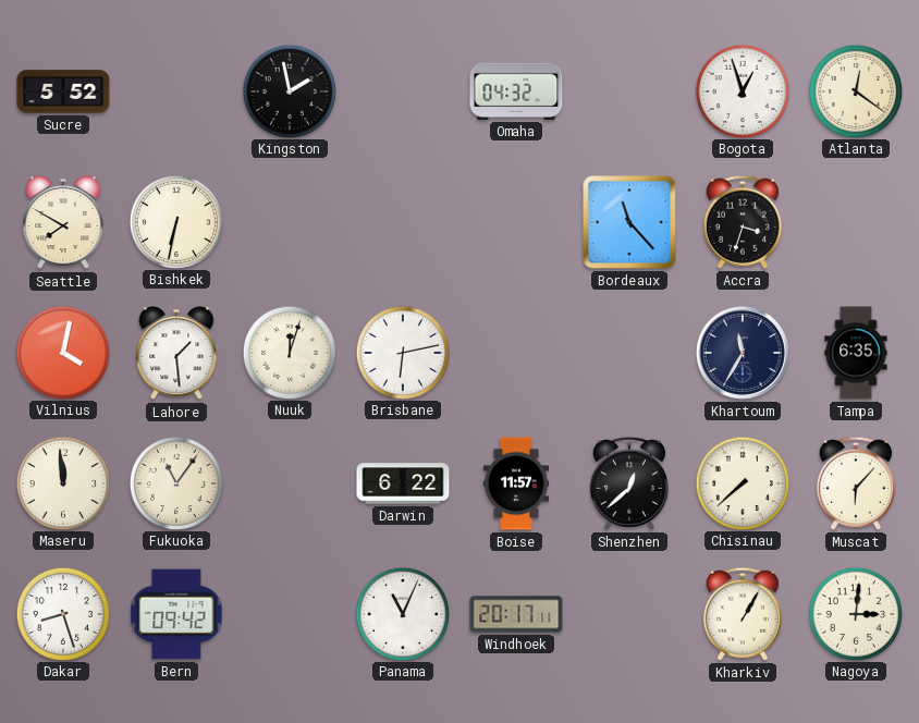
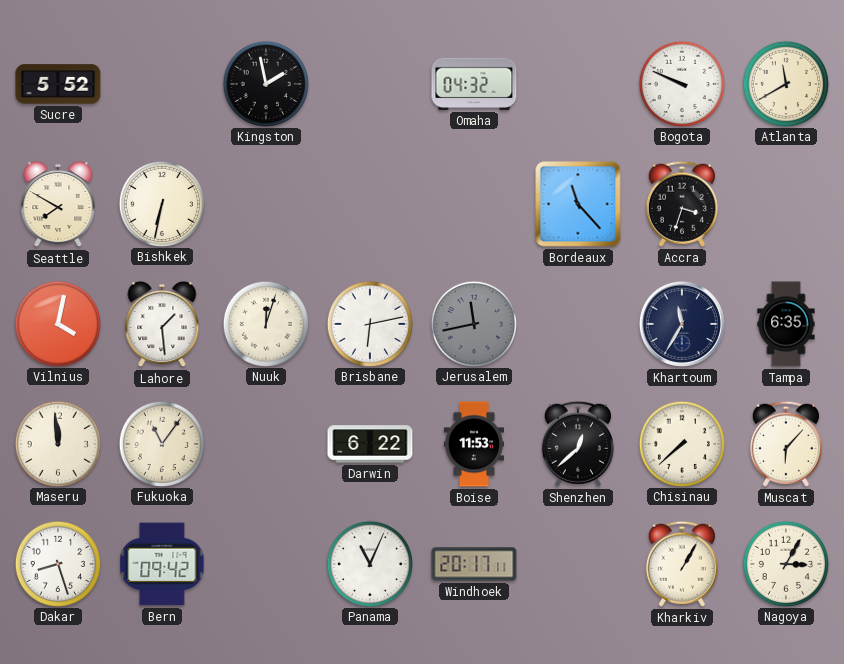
Bogota: 12:57 -> 9:49
Atlanta: 12:21 -> 11:40
Jerusalem: none -> 11:43
Boise: 11:57 -> 11:53
Nagoya: 3:01 -> 3:05
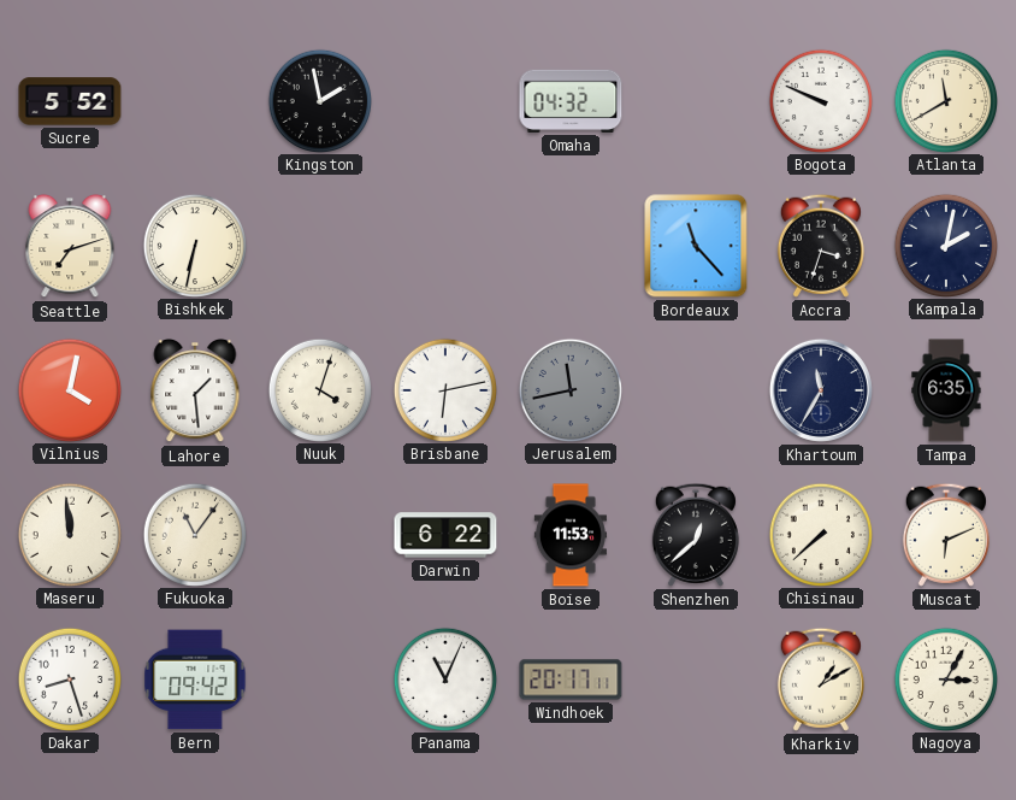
Seattle: 7:50 -> 7:12
Kampala: none -> 2:02
Nuuk: 12:03 -> 4:03
Muscat: 6:07 -> 6:11
Kharkiv: 1:05 -> 1:10
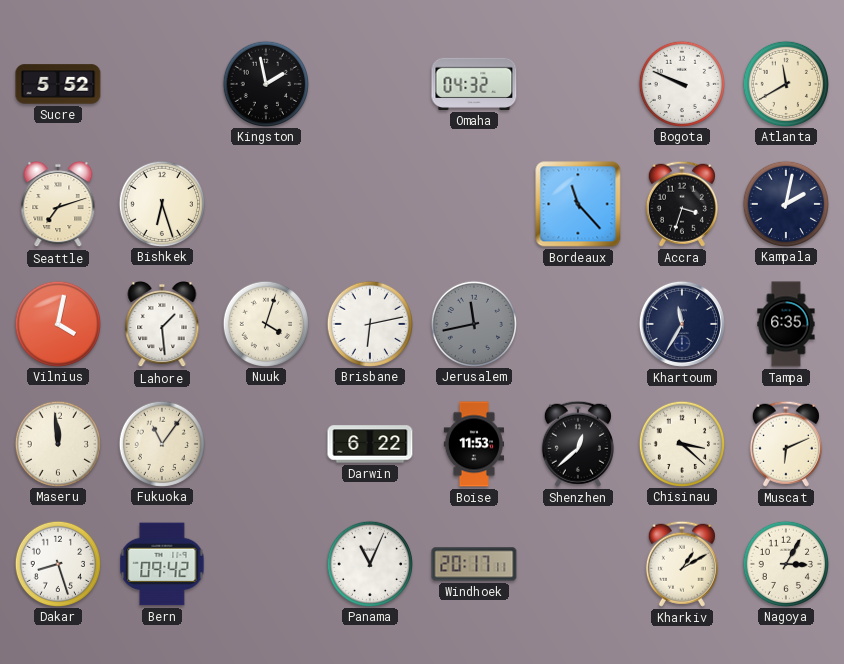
Bishkek: 6:32 -> 6:27
Chisinau: 7:38 -> 3:22
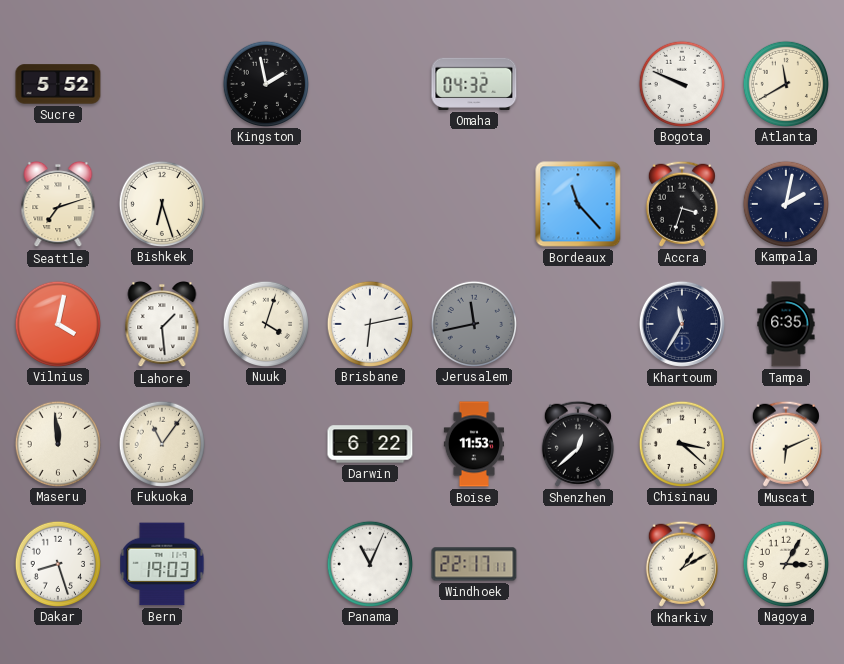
Bern: 09:42 -> 19:03
Windhoek: 20:17 -> 22:17
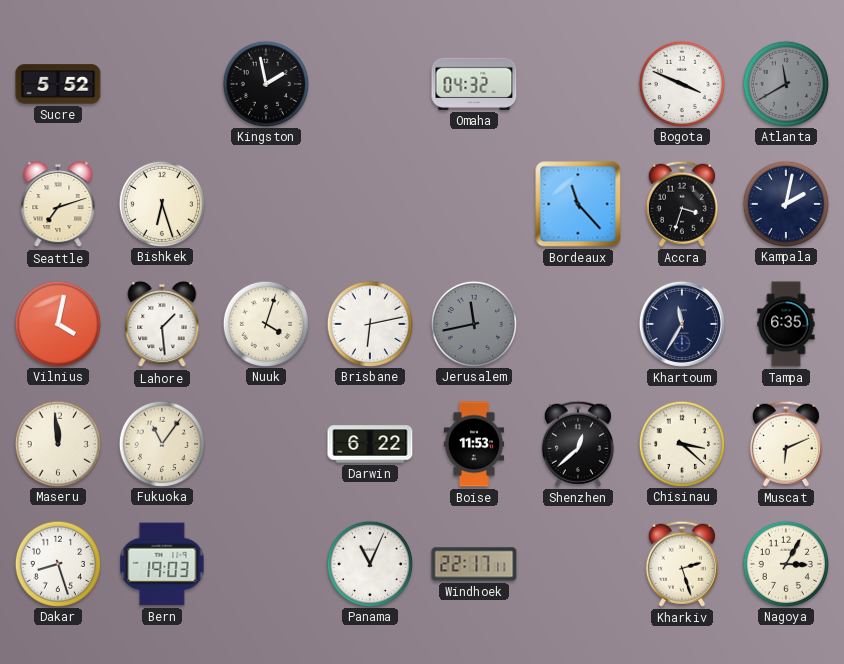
Bogota: 9:49 -> 3:49
Atlanta dial: cream -> grey
Kharkiv: 1:10 -> 2:27
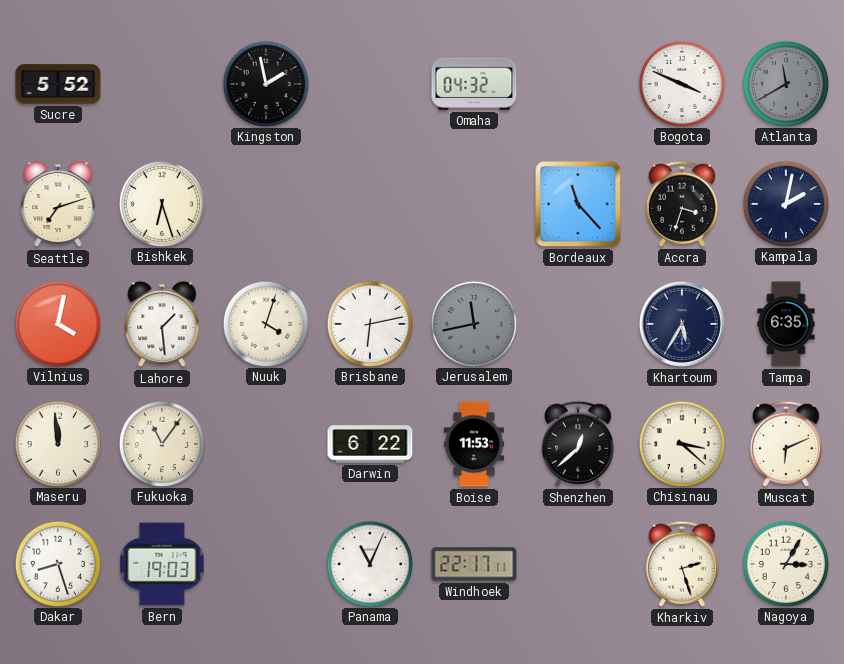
Khartoum: 11:35 -> 5:35
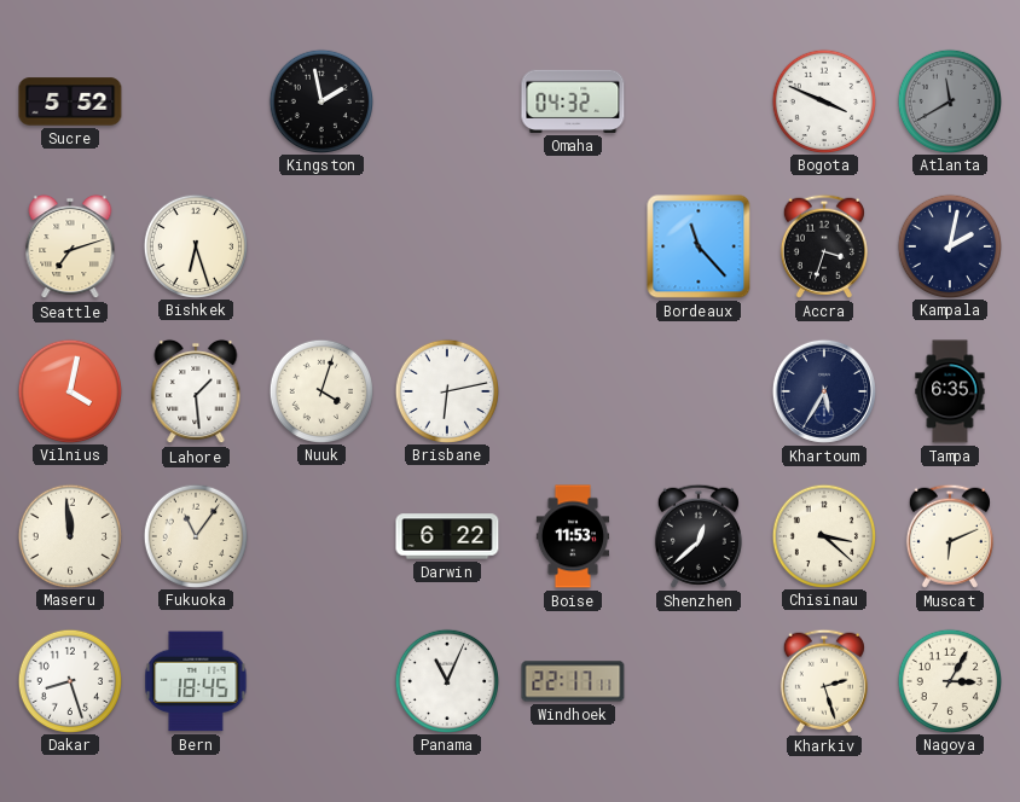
Jerusalem: 11:43 -> none
Bern: 19:03 -> 18:45
